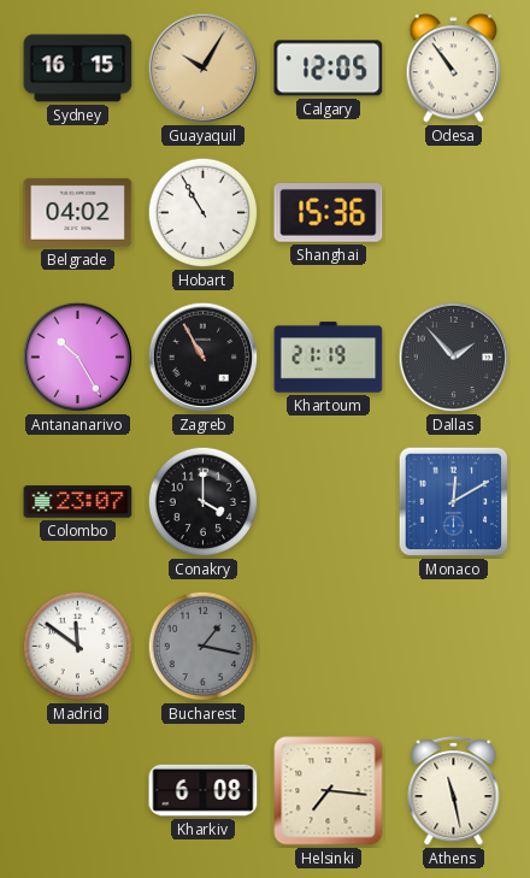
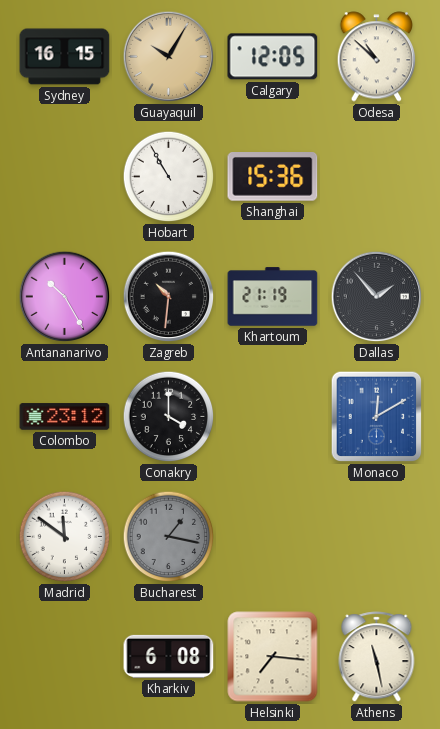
Odesa: 10:54 -> 10:52
Belgrade: 04:02 -> none
Zagreb: 10:55 -> 10:31
Colombo: 23:07 -> 23:12
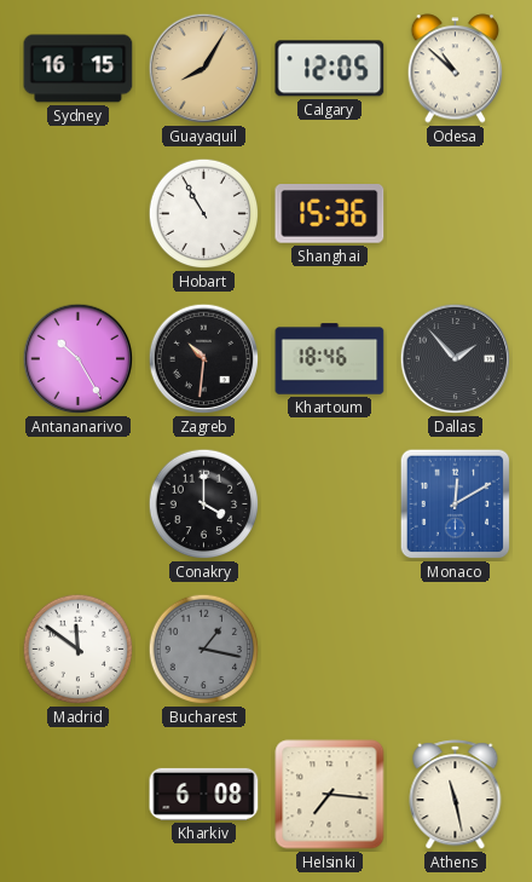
Guayaquil: 10:05 -> 8:05
Khartoum: 21:19 -> 18:46
Colombo: 23:12 -> none
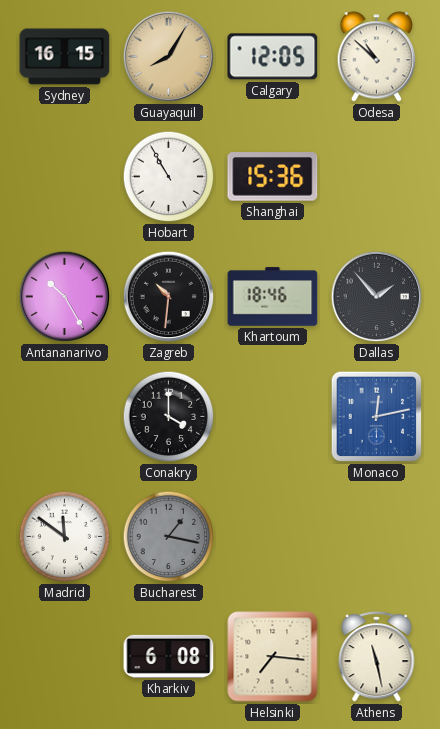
Monaco: 12:10 -> 12:13
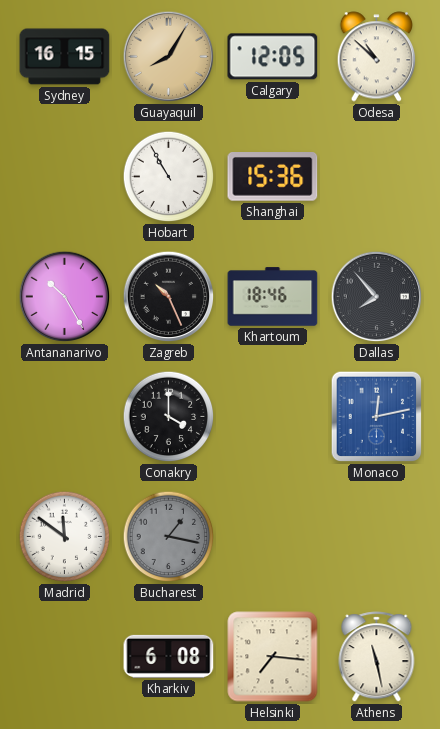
Zagreb: 10:31 -> 10:26
Dallas: 1:53 -> 7:53
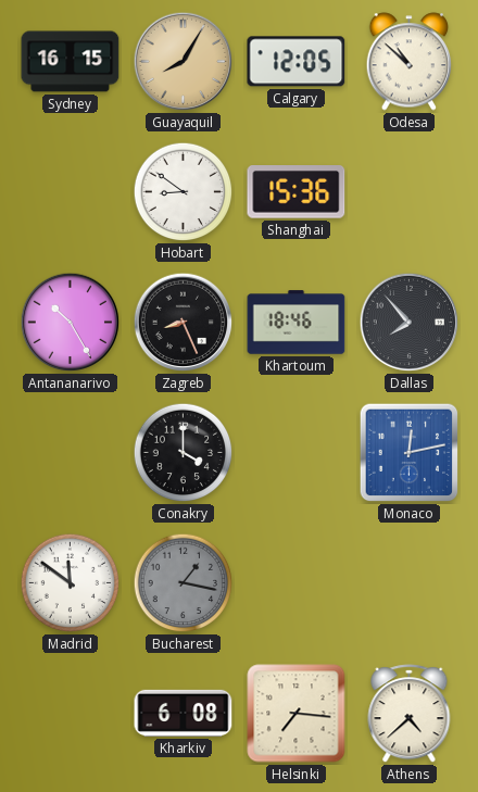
Hobart: 10:55 -> 8:51
Zagreb: 10:26 -> 8:26
Athens: 11:28 -> 4:38
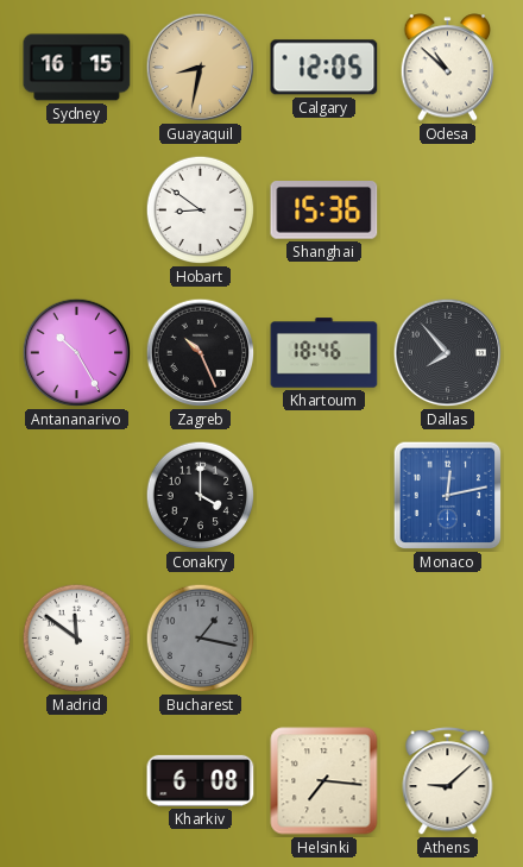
Guayaquil: 8:05 -> 8:32
Zagreb: 8:26 -> 10:26
Athens: 4:38 -> 9:08
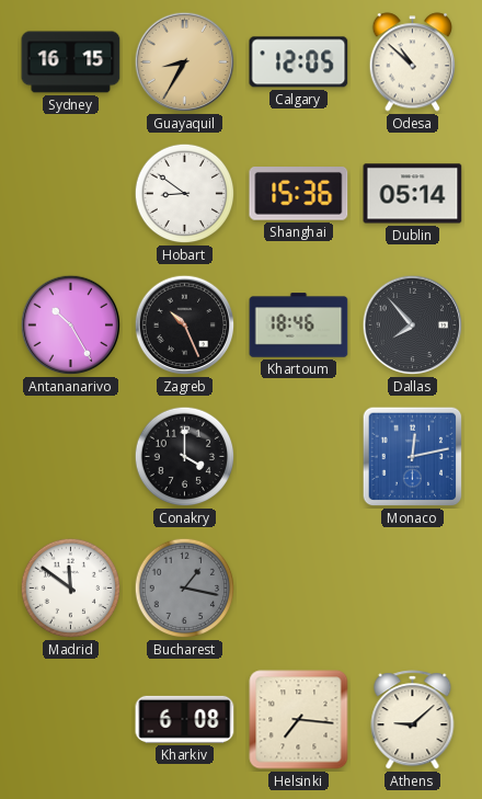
Guayaquil: 8:32 -> 8:35
Dublin: none -> 05:14
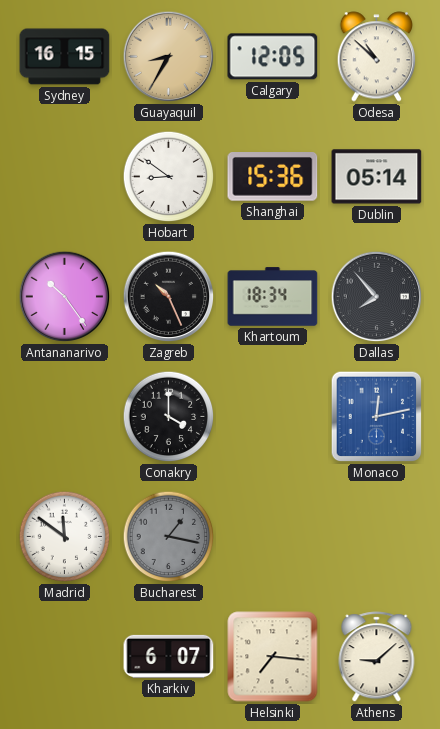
Antananarivo: 10:25 -> 10:24
Khartoum: 18:46 -> 18:34
Kharkiv: 6:08 -> 6:07
